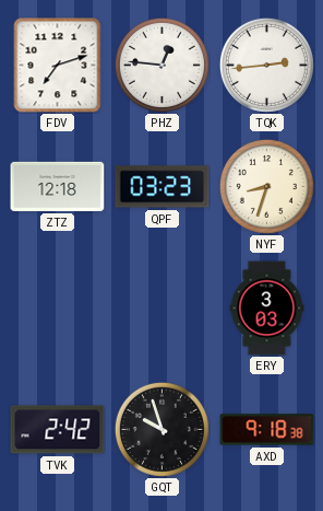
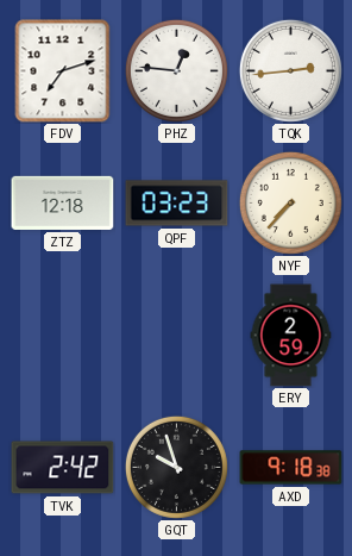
NYF: 8:33 -> 7:37
ERY: 3:03 -> 2:59
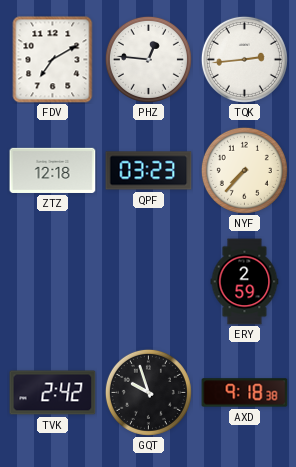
FDV: 7:12 -> 7:10
